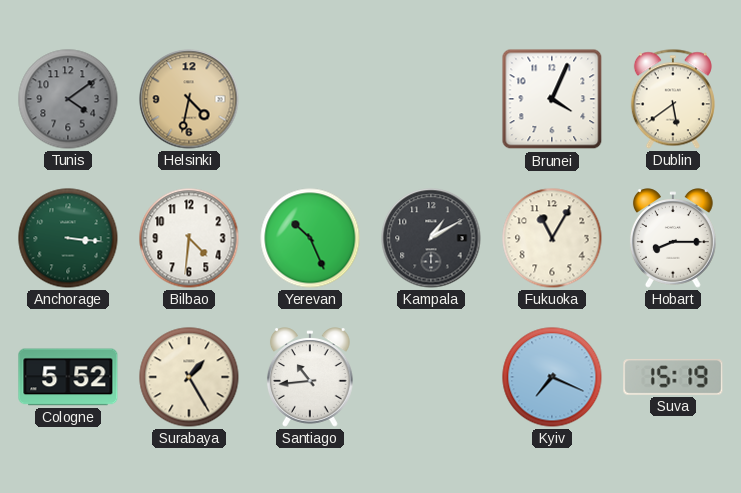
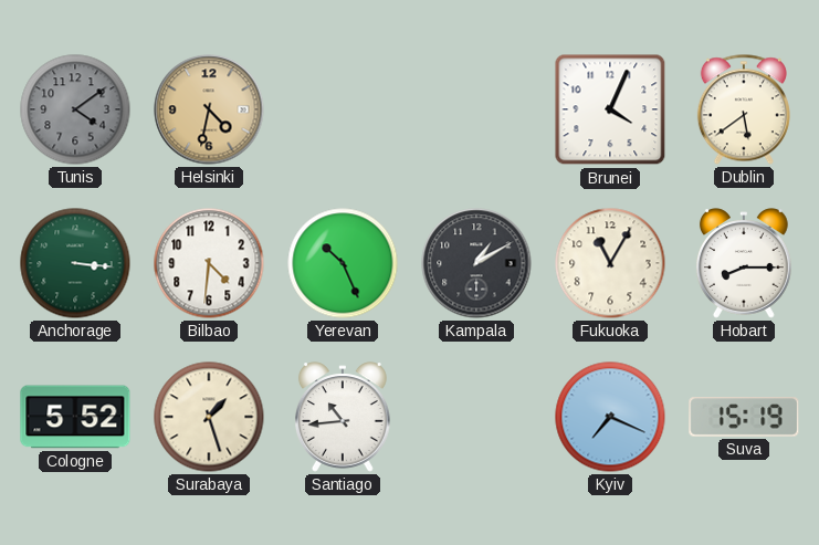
Surabaya: 1:25 -> 1:27
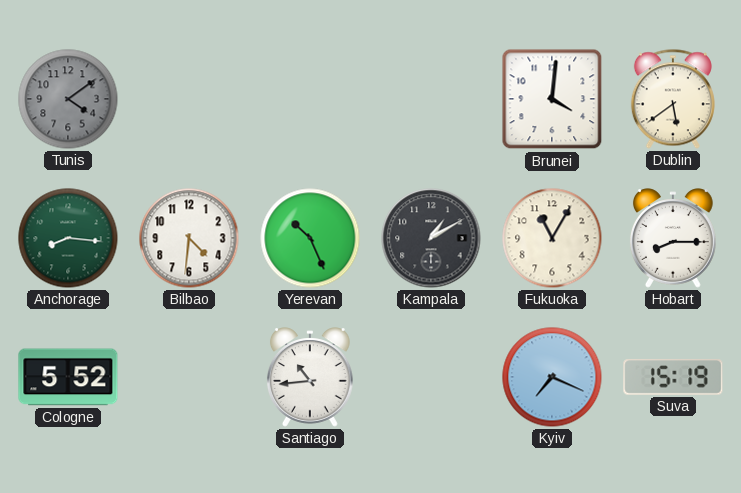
Helsinki: 4:32 -> none
Brunei: 4:04 -> 4:01
Anchorage: 3:16 -> 8:16
Surabaya: 1:27 -> none
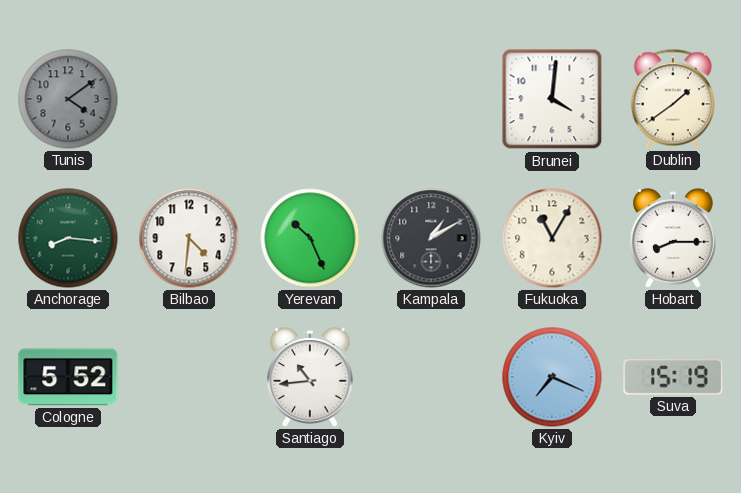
Dublin: 5:39 -> 1:39
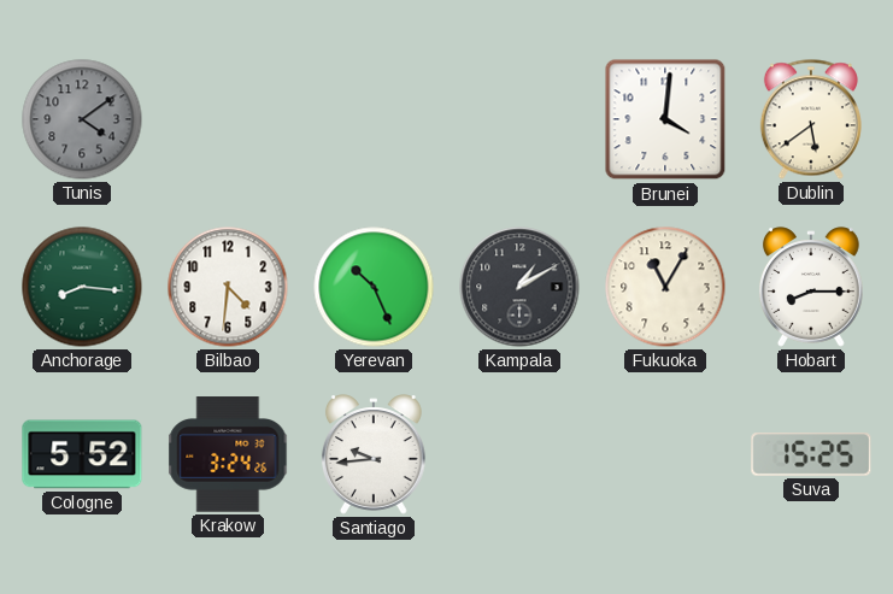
Dublin: 1:39 -> 5:39
Krakow: none -> 3:24
Santiago: 10:44 -> 9:44
Kyiv: 7:19 -> none
Suva: 15:19 -> 15:25
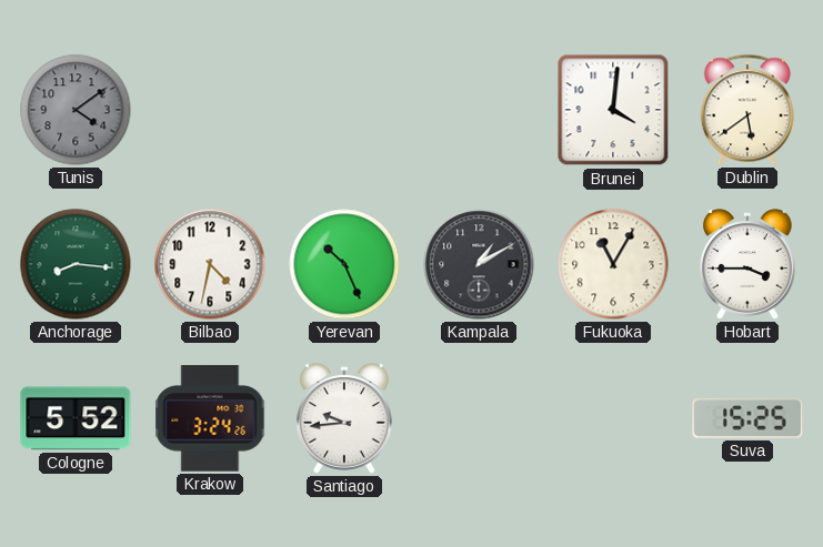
Bilbao: 4:31 -> 4:32
Hobart: 8:15 -> 3:45
